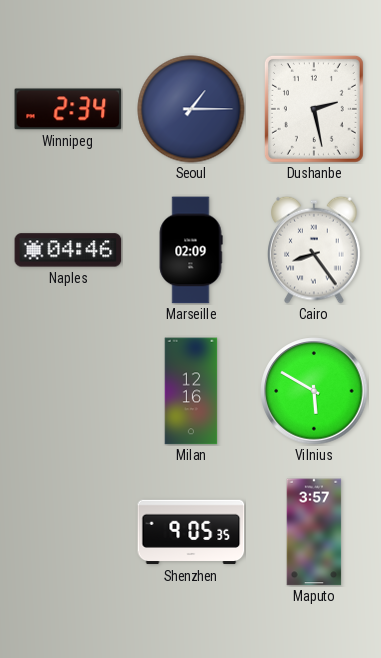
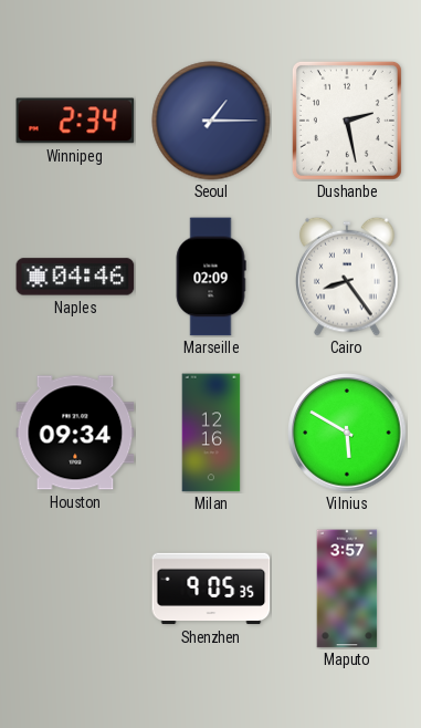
Houston: none -> 09:34
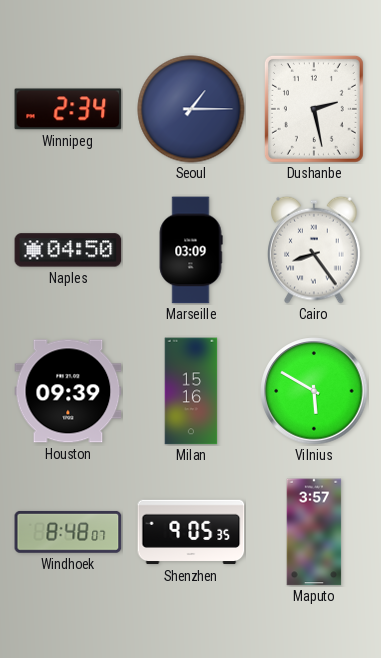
Naples: 04:46 -> 04:50
Marseille: 02:09 -> 03:09
Houston: 09:34 -> 09:39
Milan: 12:16 -> 15:16
Windhoek: none -> 8:48
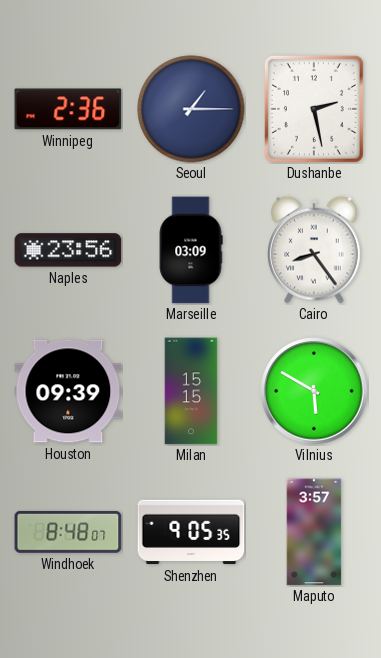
Winnipeg: 2:34 -> 2:36
Naples: 04:50 -> 23:56
Milan: 15:16 -> 15:15
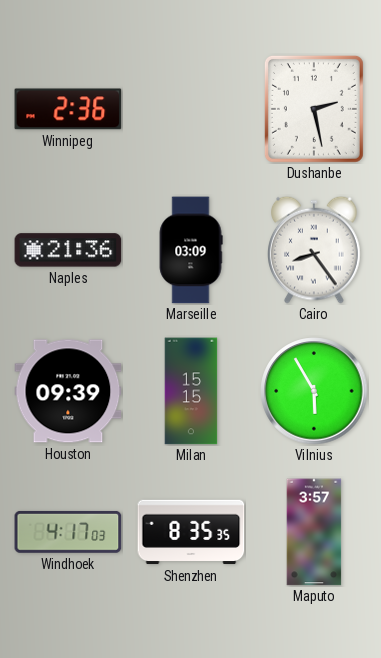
Seoul: 1:15 -> none
Naples: 23:56 -> 21:36
Vilnius: 5:50 -> 5:55
Windhoek: 8:48 -> 4:17
Shenzhen: 9:05 -> 8:35
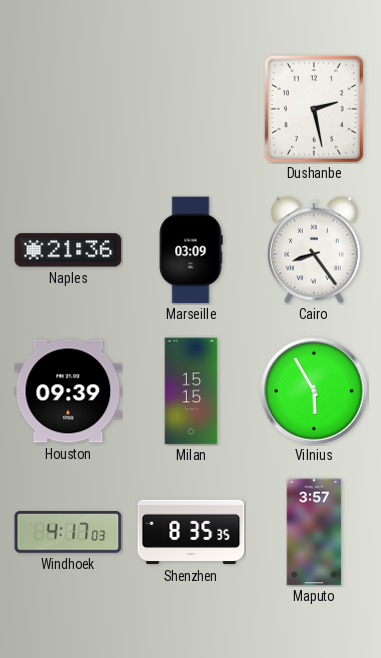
Winnipeg: 2:36 -> none
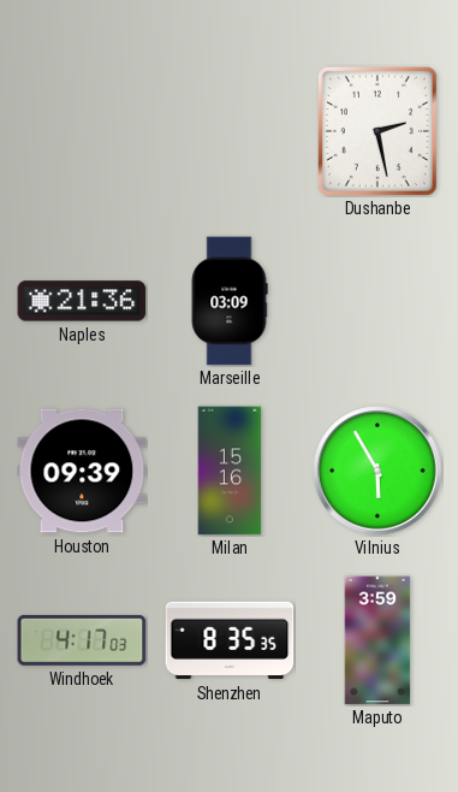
Cairo: 8:24 -> none
Milan: 15:15 -> 15:16
Maputo: 3:57 -> 3:59
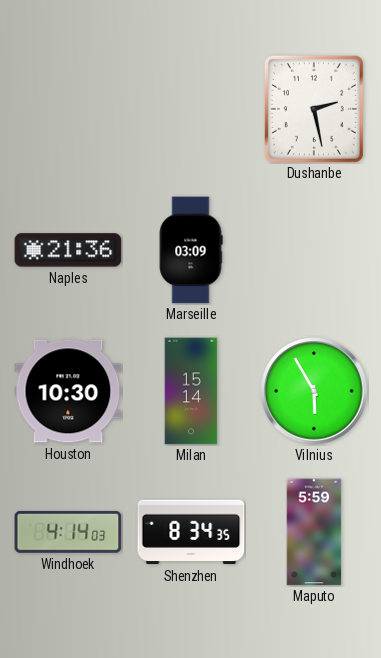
Houston: 09:39 -> 10:30
Milan: 15:16 -> 15:14
Windhoek: 4:17 -> 4:14
Shenzhen: 8:35 -> 8:34
Maputo: 3:59 -> 5:59
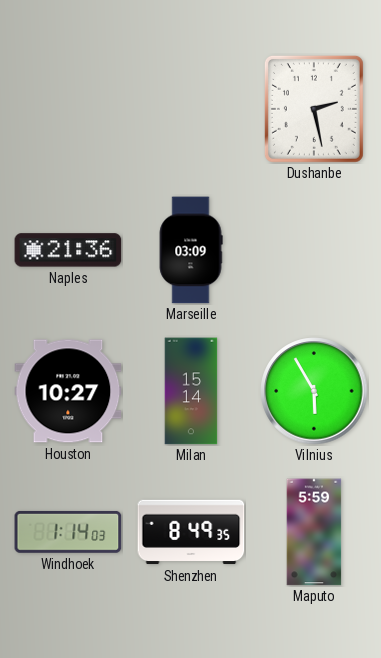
Houston: 10:30 -> 10:27
Windhoek: 4:14 -> 1:14
Shenzhen: 8:34 -> 8:49
